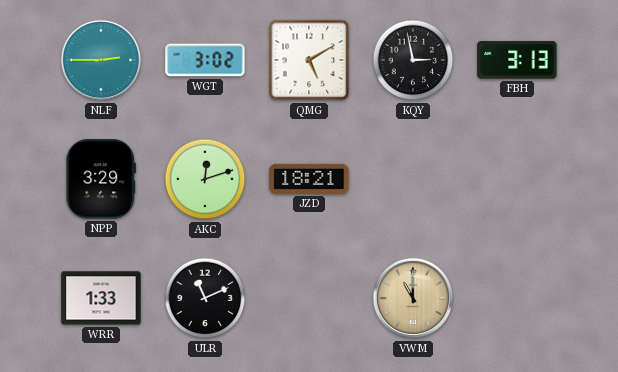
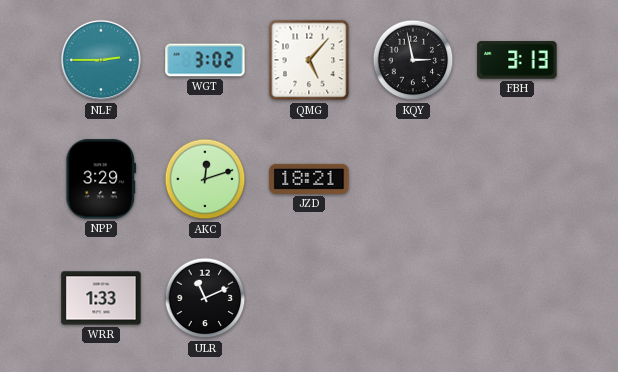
QMG: 5:10 -> 5:07
VWM: 11:00 -> none
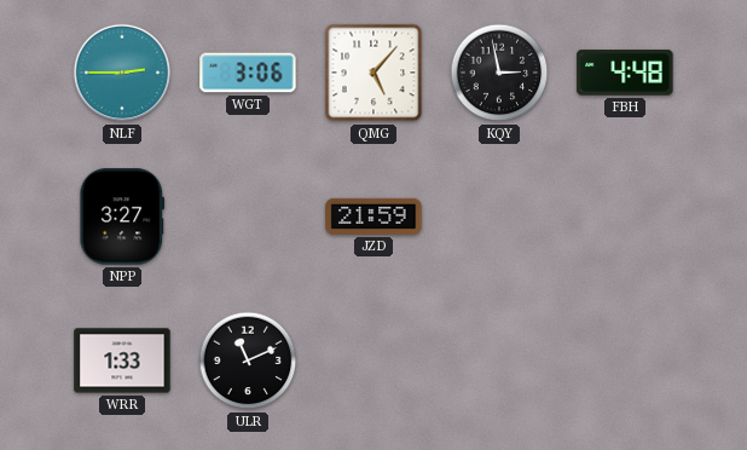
WGT: 3:02 -> 3:06
FBH: 3:13 -> 4:48
NPP: 3:29 -> 3:27
AKC: 12:12 -> none
JZD: 18:21 -> 21:59
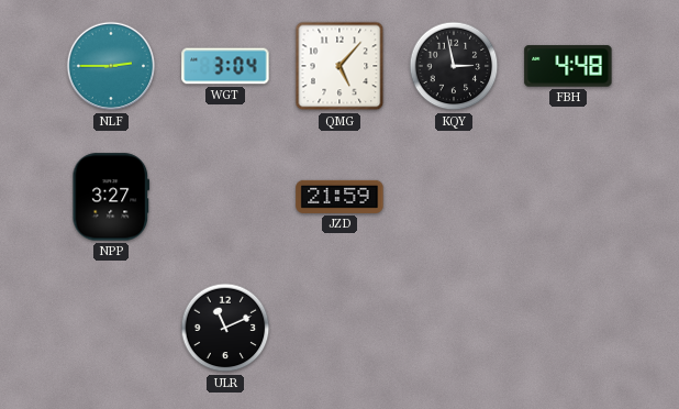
WGT: 3:06 -> 3:04
WRR: 1:33 -> none
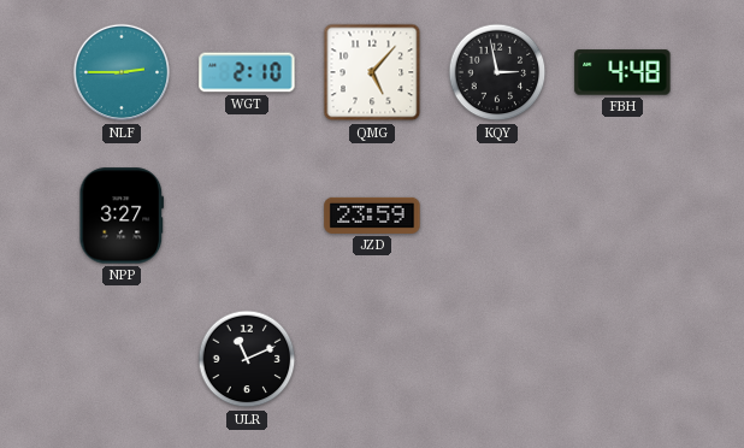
WGT: 3:04 -> 2:10
JZD: 21:59 -> 23:59
